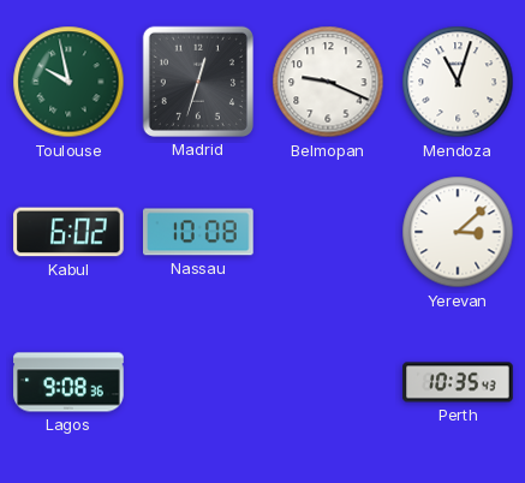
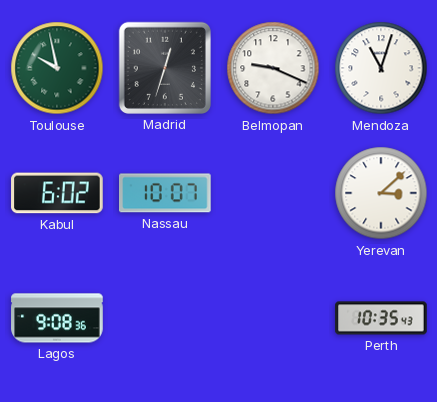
Nassau: 10:08 -> 10:07
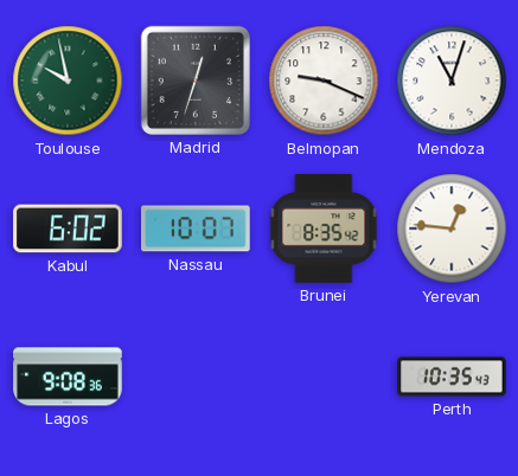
Brunei: none -> 8:35
Yerevan: 3:08 -> 12:46
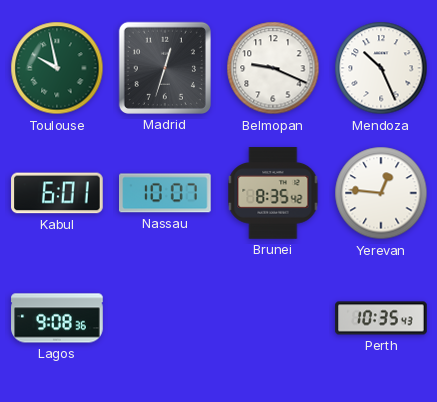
Mendoza: 11:03 -> 10:26
Kabul: 6:02 -> 6:01
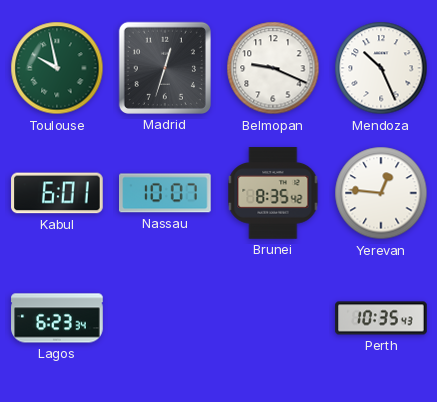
Lagos: 9:08 -> 6:23
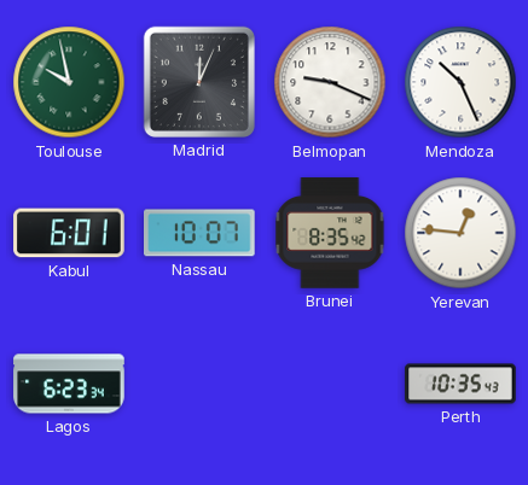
Madrid: 12:33 -> 12:04
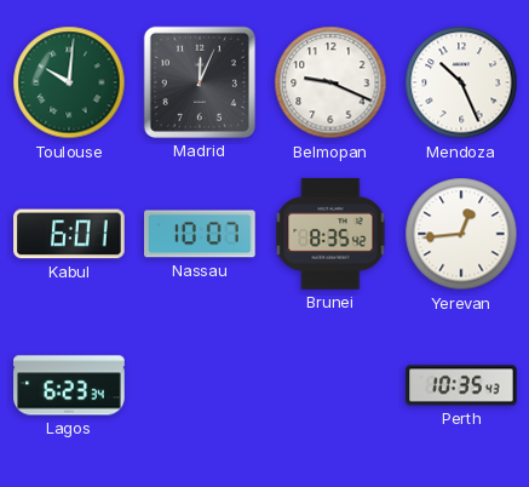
Toulouse: 9:58 -> 10:01
Yerevan: 12:46 -> 12:44
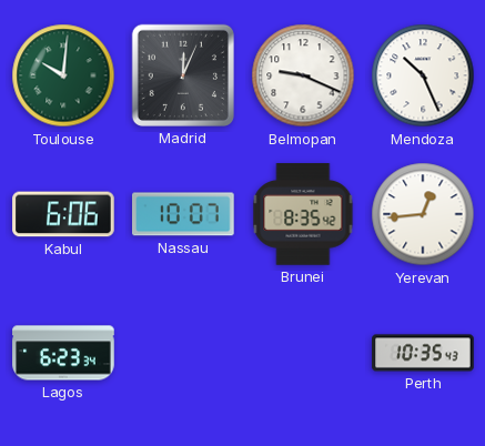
Kabul: 6:01 -> 6:06
